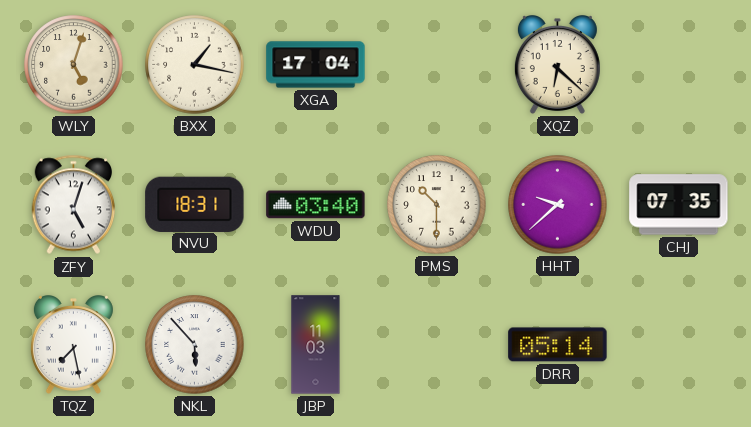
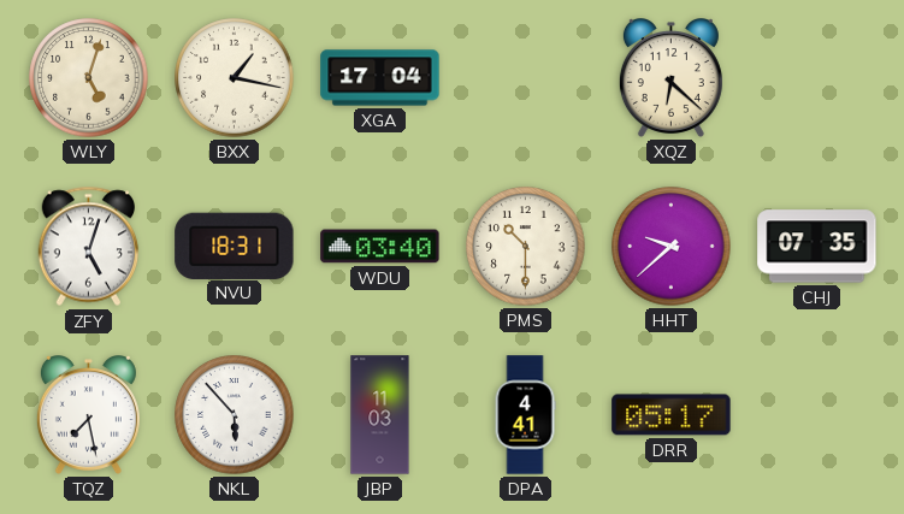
DPA: none -> 4:41
DRR: 05:14 -> 05:17
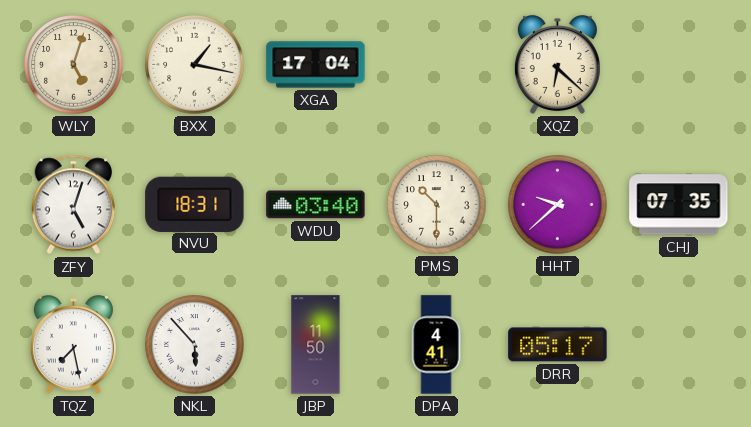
JBP: 11:03 -> 11:50
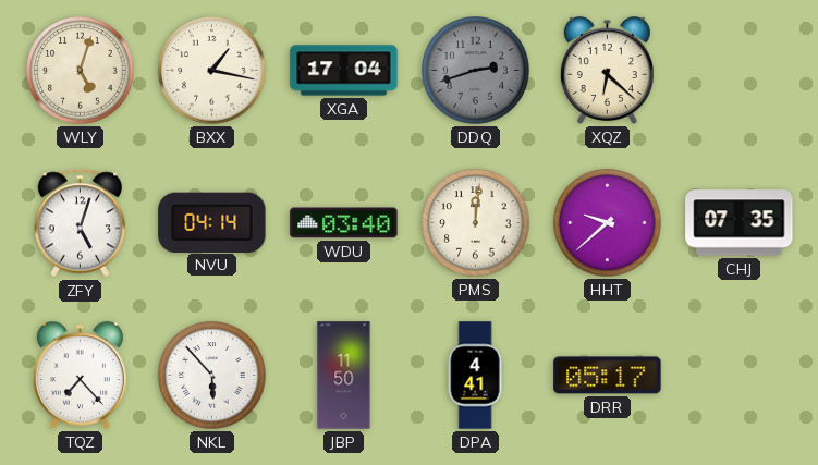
DDQ: none -> 2:42
NVU: 18:31 -> 04:14
PMS: 10:30 -> 12:01
TQZ: 7:28 -> 7:23
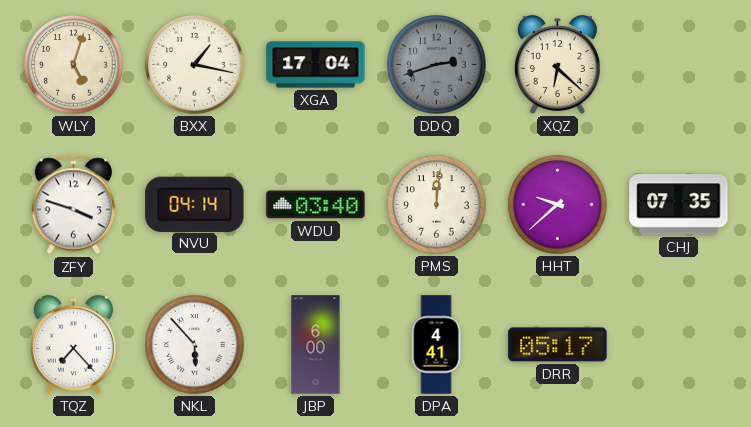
ZFY: 5:03 -> 3:48
JBP: 11:50 -> 6:00
